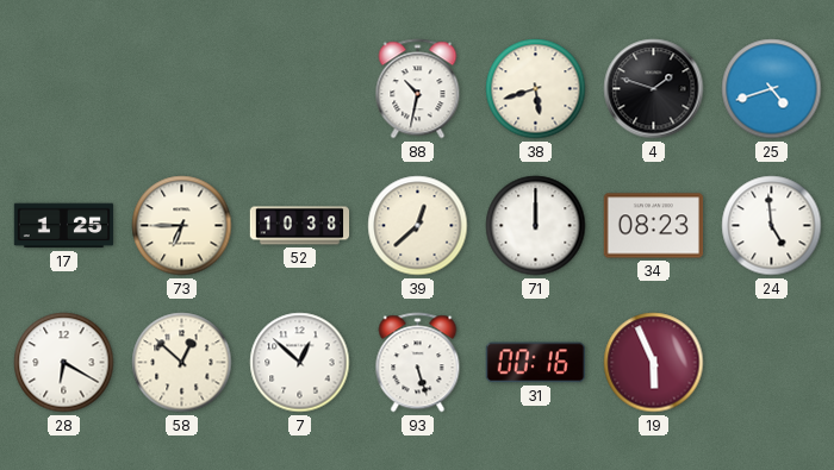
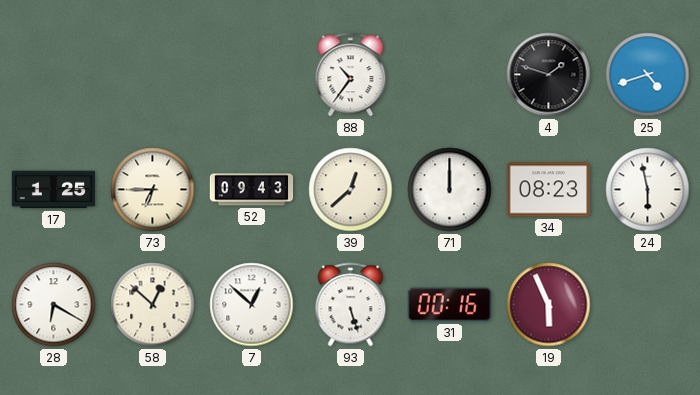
88: 10:32 -> 10:36
38: 5:42 -> none
52: 10:38 -> 09:43
24: 4:59 -> 5:58
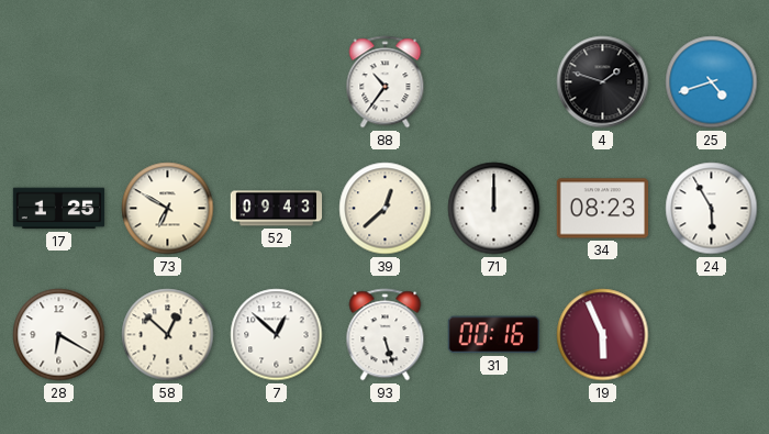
73: 6:45 -> 6:50
24: 5:58 -> 5:55
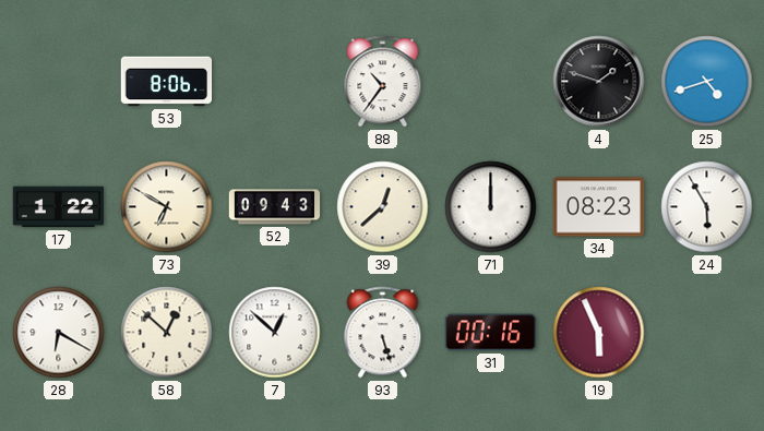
53: none -> 8:06
17: 1:25 -> 1:22
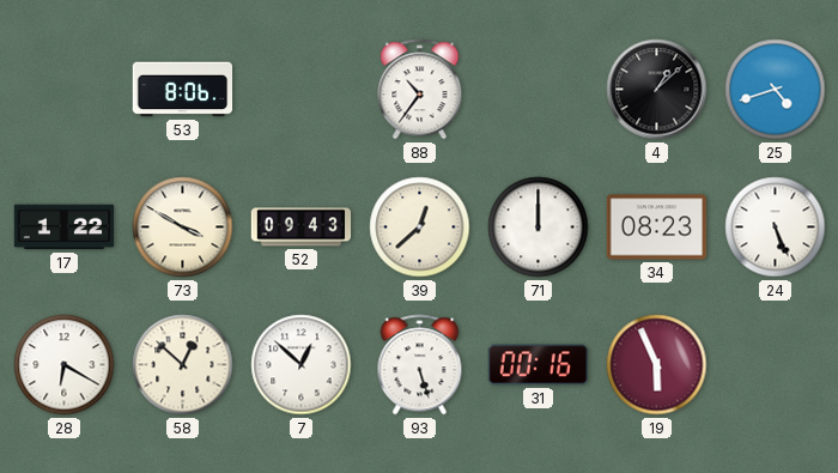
4: 1:48 -> 1:08
73: 6:50 -> 3:50
24: 5:55 -> 5:26
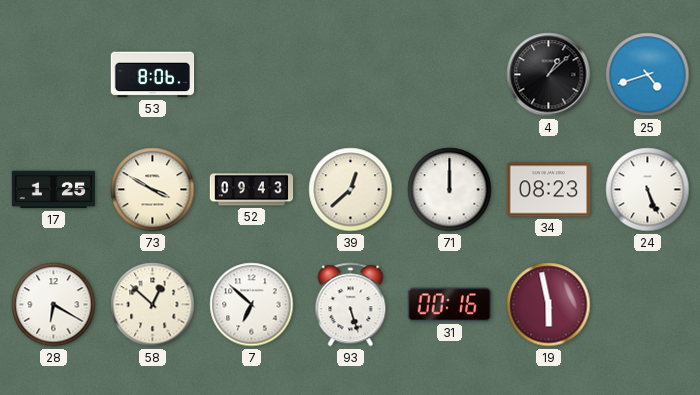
88: 10:36 -> none
17: 1:22 -> 1:25
7: 12:52 -> 6:52
19: 5:56 -> 5:58
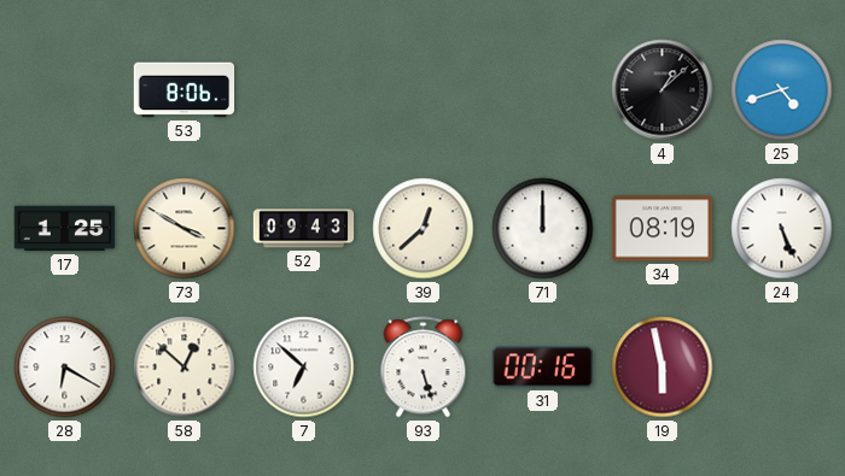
34: 08:23 -> 08:19
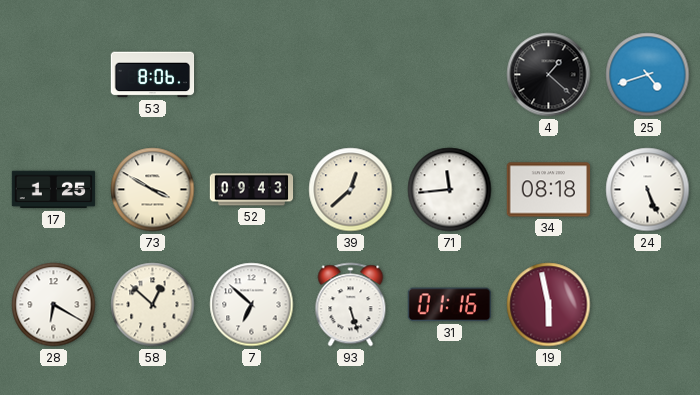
4: 1:08 -> 1:22
71: 12:00 -> 11:44
34: 08:19 -> 08:18
31: 00:16 -> 01:16
